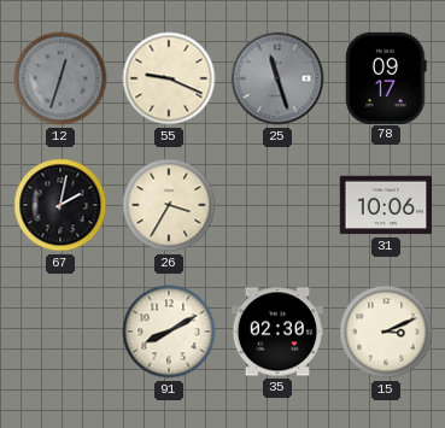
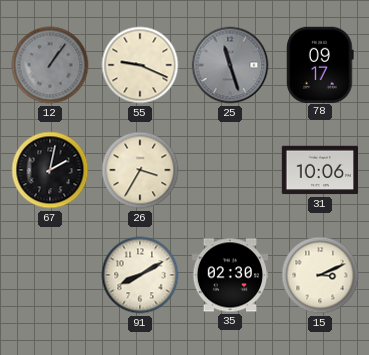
12: 12:33 -> 1:06
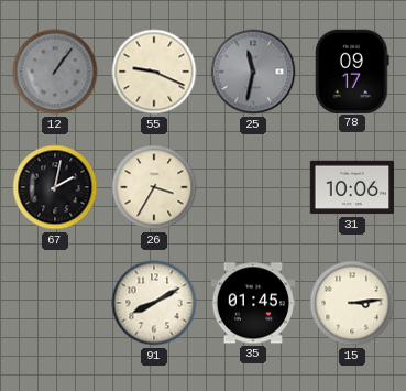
25: 11:27 -> 11:32
35: 02:30 -> 01:45
15: 3:11 -> 3:14
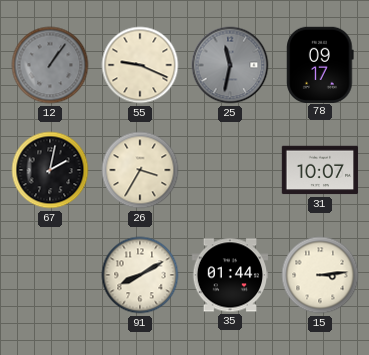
31: 10:06 -> 10:07
35: 01:45 -> 01:44
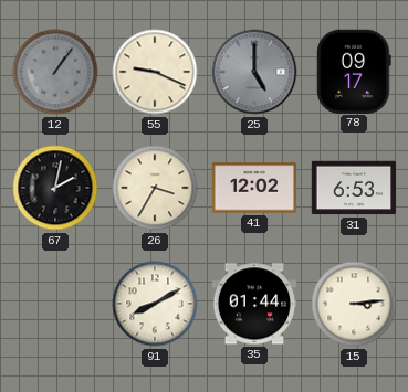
25: 11:32 -> 5:00
41: none -> 12:02
31: 10:07 -> 6:53
